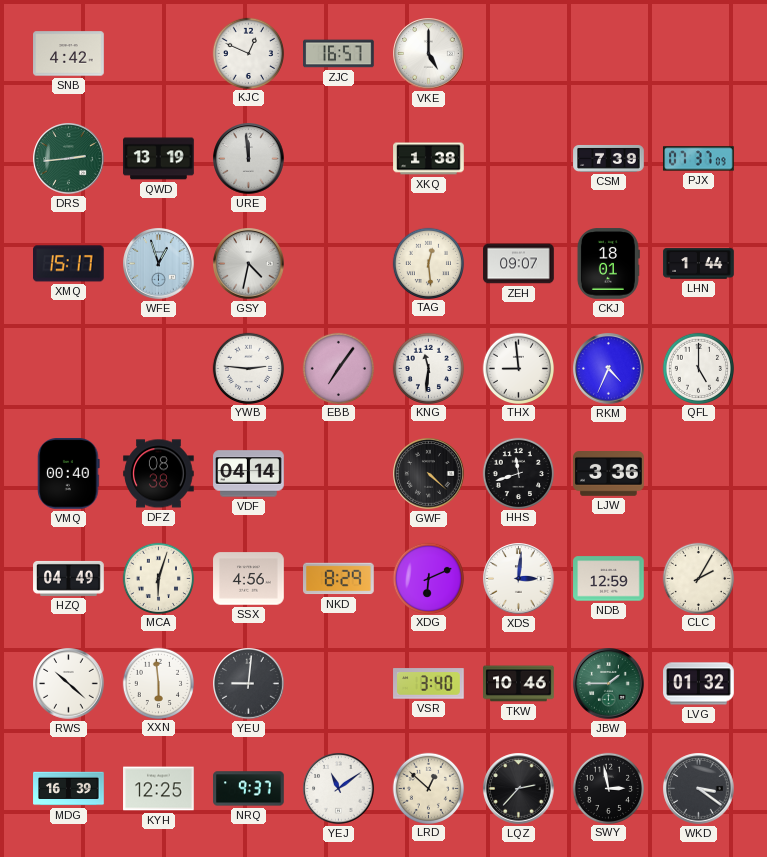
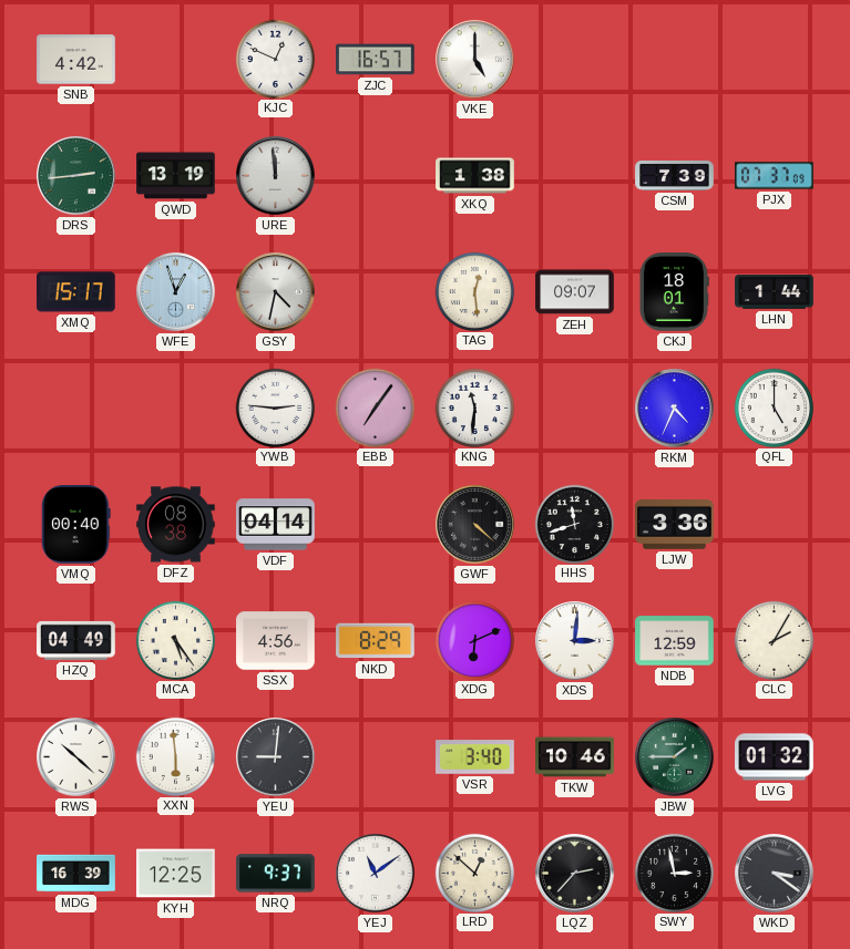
THX: 8:59 -> none
MCA: 6:03 -> 5:24
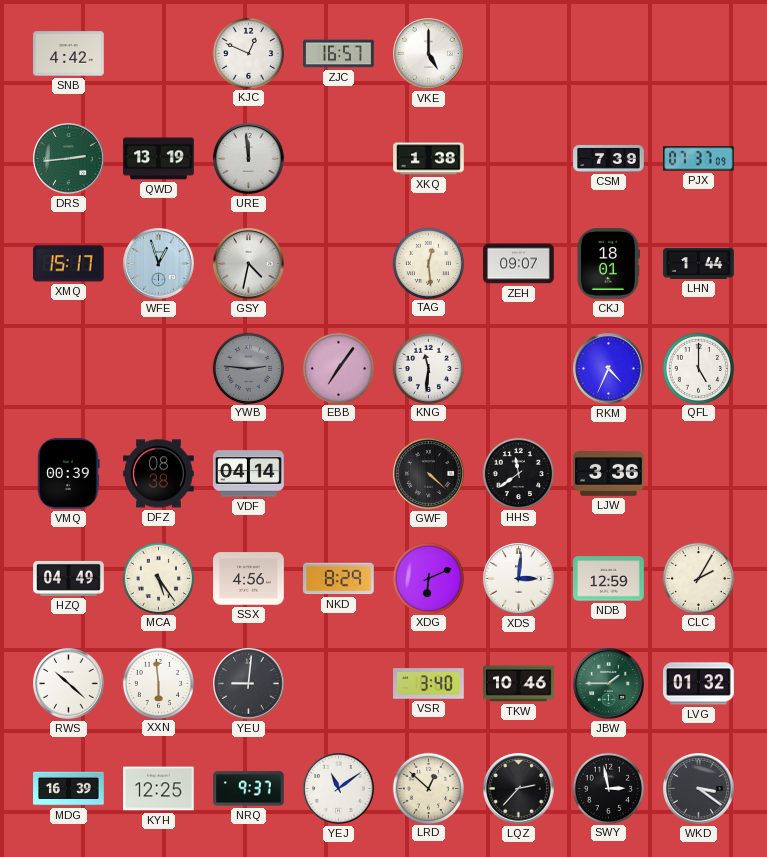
YWB dial: white -> grey
VMQ: 00:40 -> 00:39
HHS: 11:42 -> 11:39
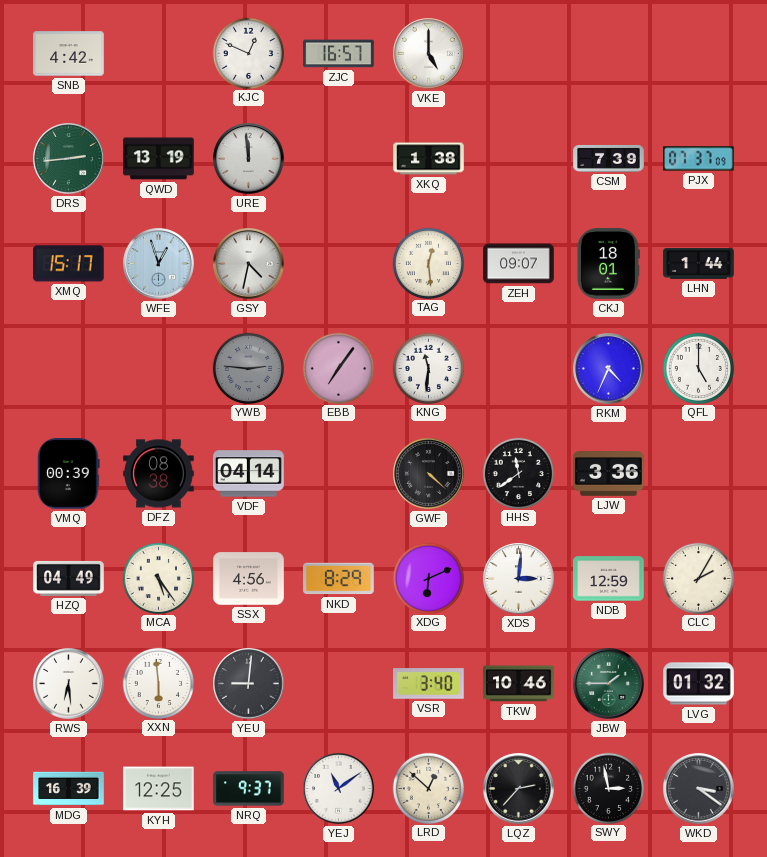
RWS: 10:22 -> 6:29
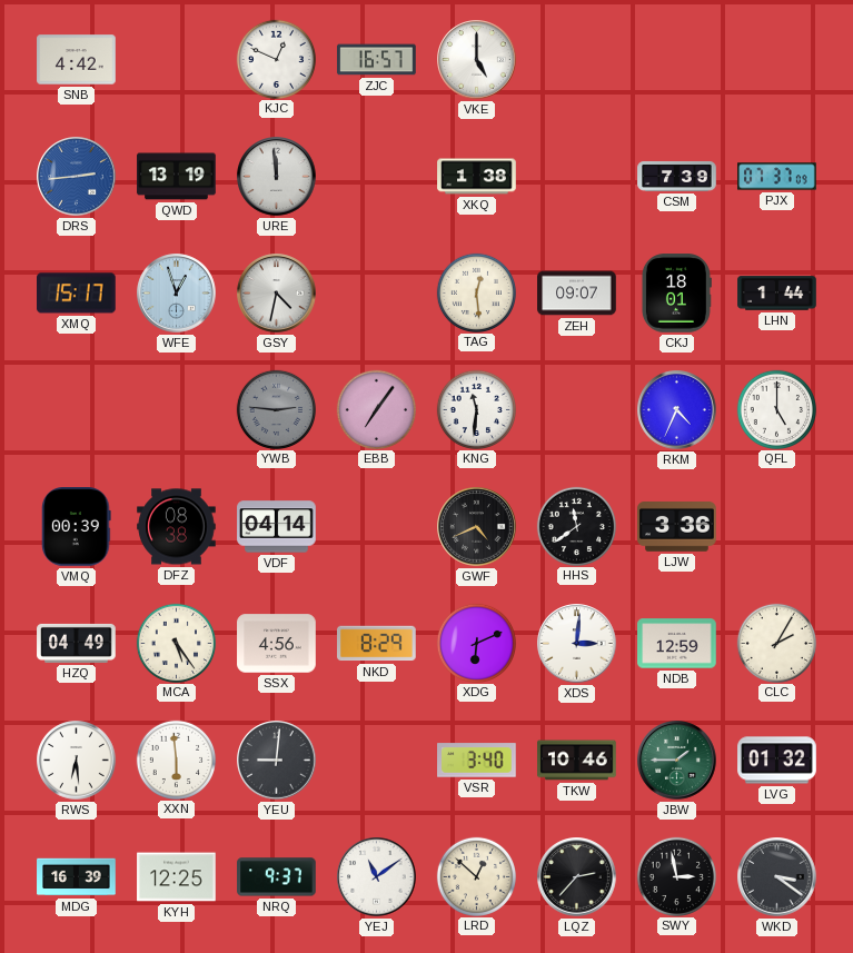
DRS dial: green -> blue
GWF: 4:22 -> 4:41
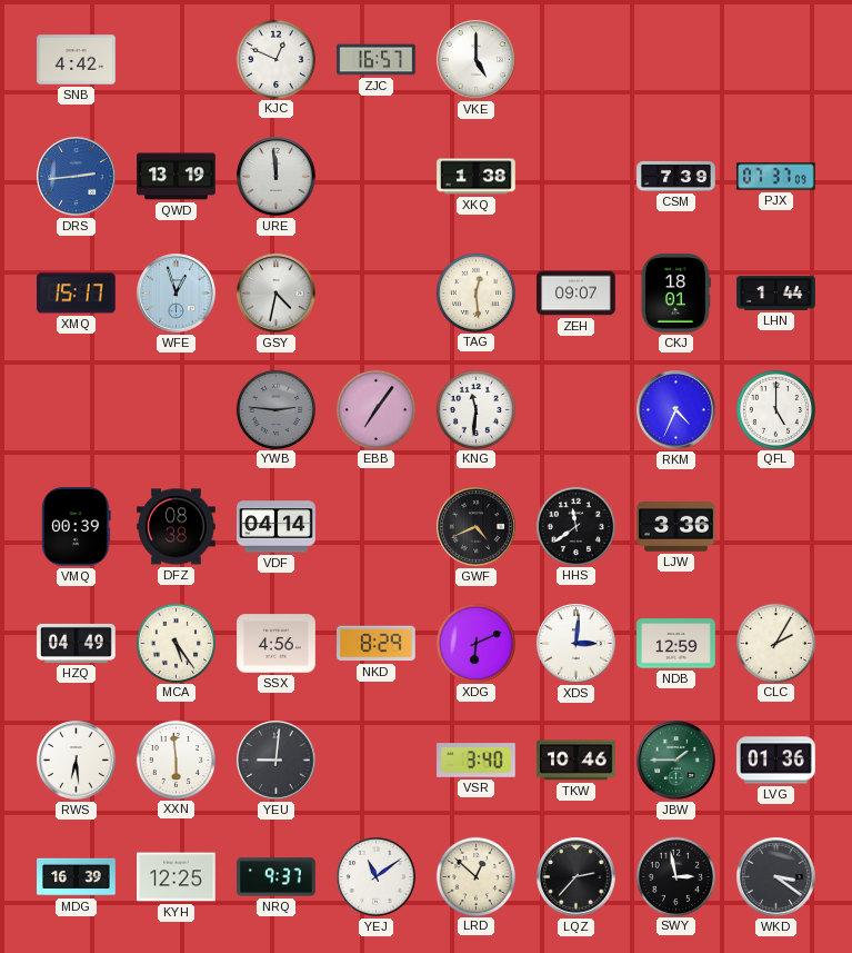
LVG: 01:32 -> 01:36
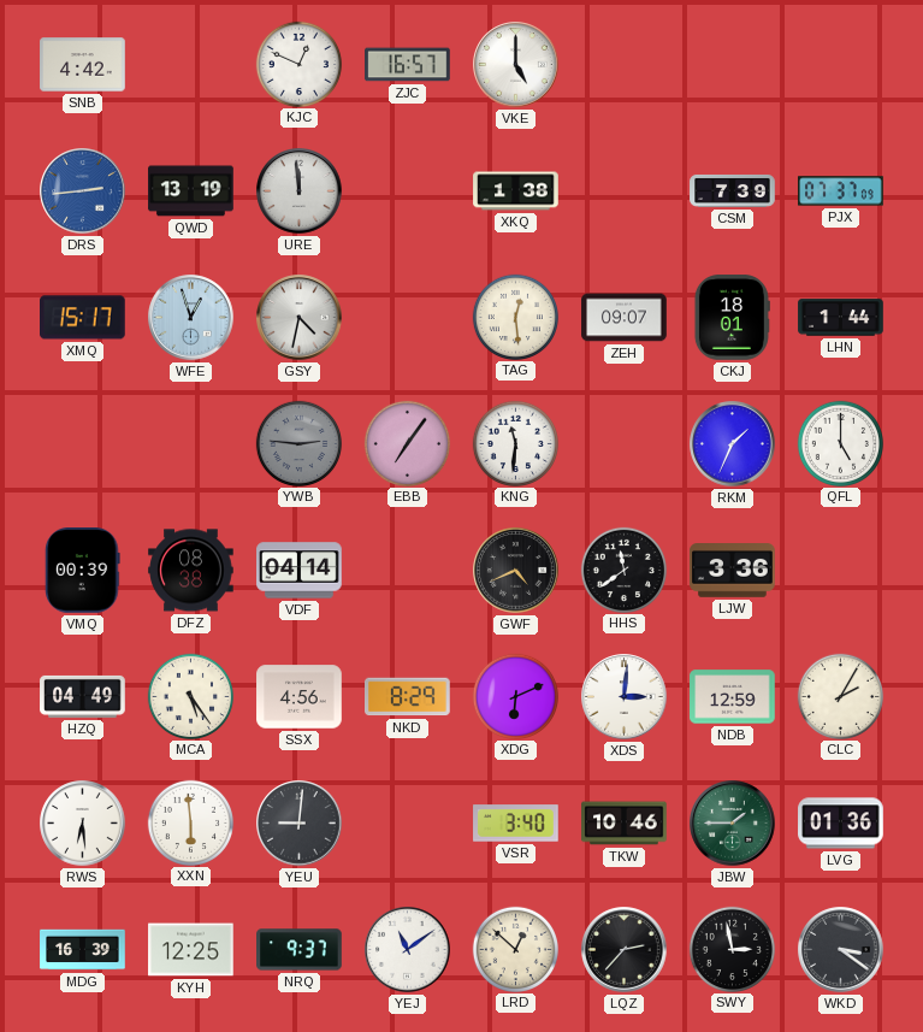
RKM: 4:34 -> 1:34
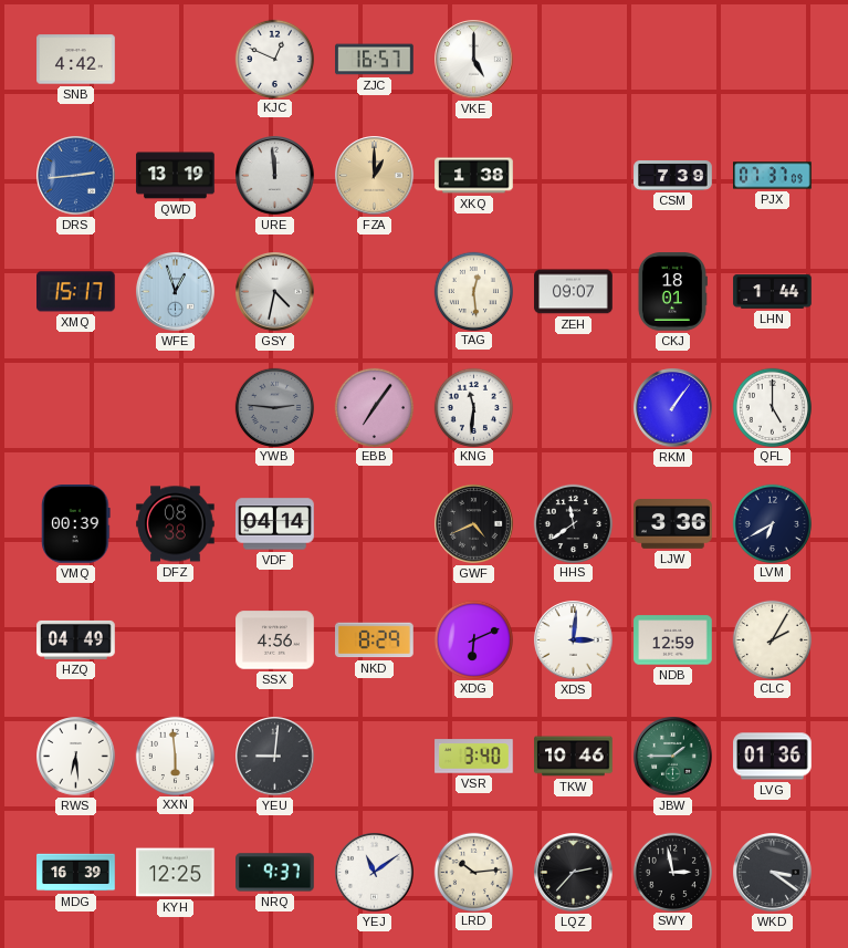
FZA: none -> 1:00
RKM: 1:34 -> 1:06
LVM: none -> 6:40
MCA: 5:24 -> none
LRD: 12:52 -> 10:14
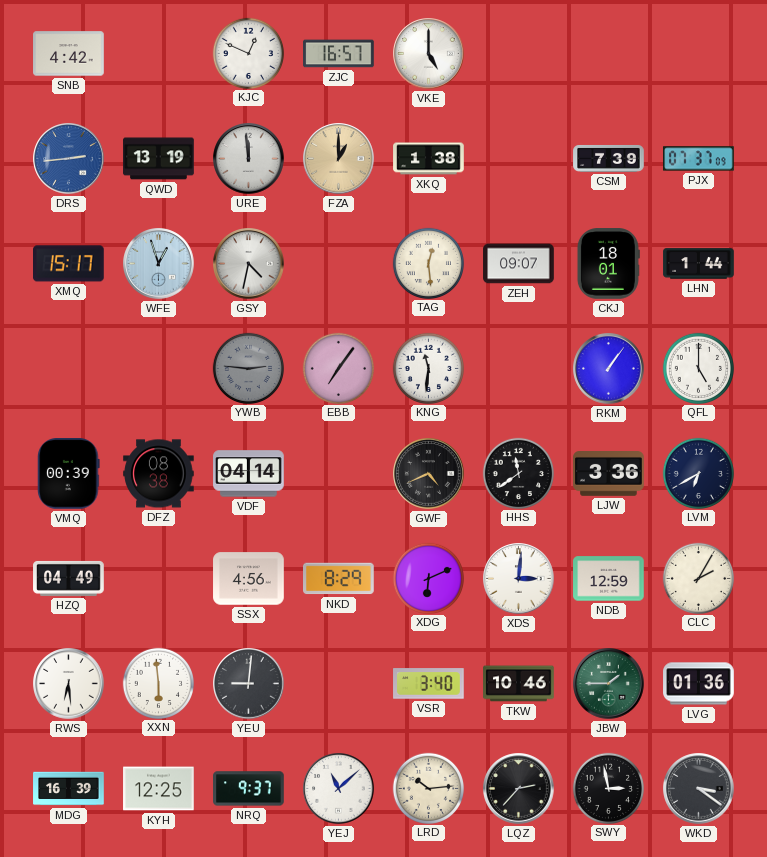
YEJ: 11:09 -> 11:08
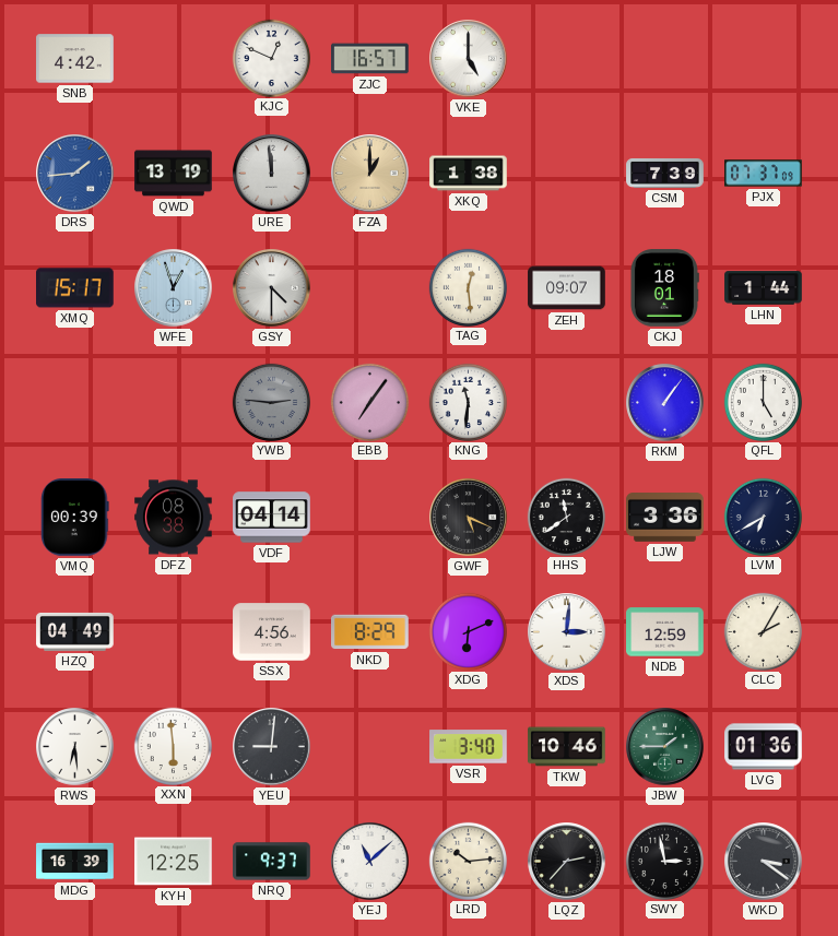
DRS: 2:44 -> 1:44
GSY: 4:32 -> 4:30
GWF: 4:41 -> 5:19
